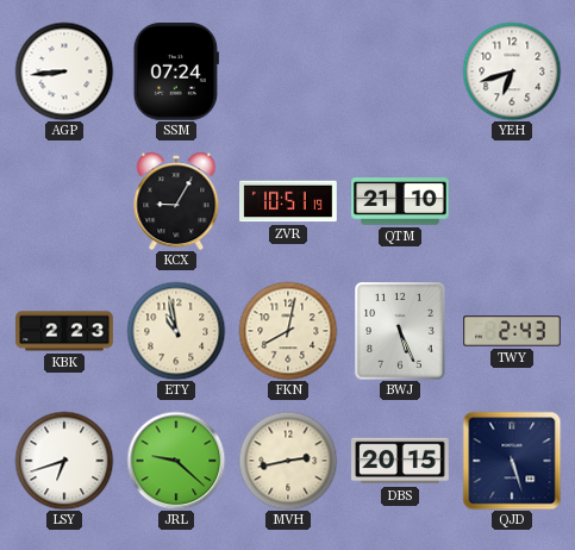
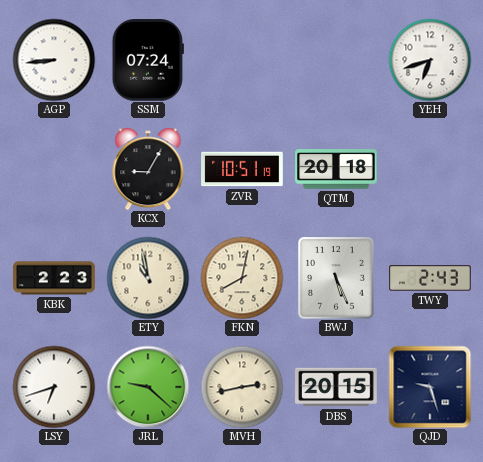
QTM: 21:10 -> 20:18
QJD: 5:27 -> 9:27
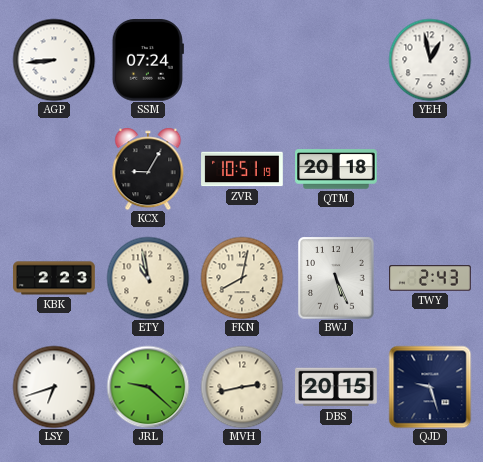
YEH: 6:42 -> 12:58
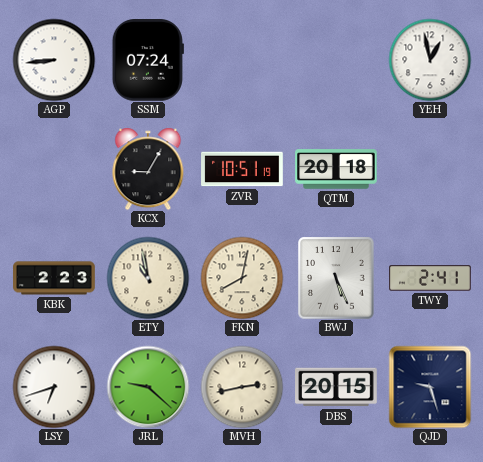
TWY: 2:43 -> 2:41
